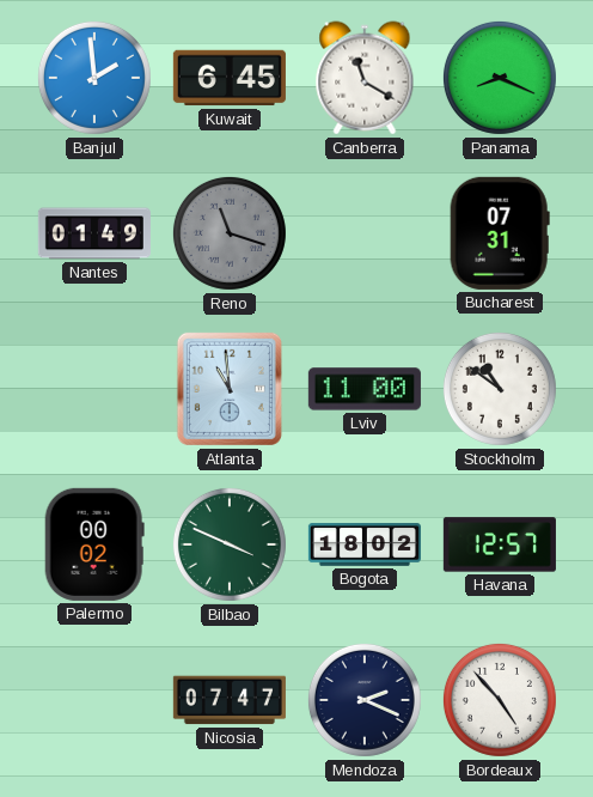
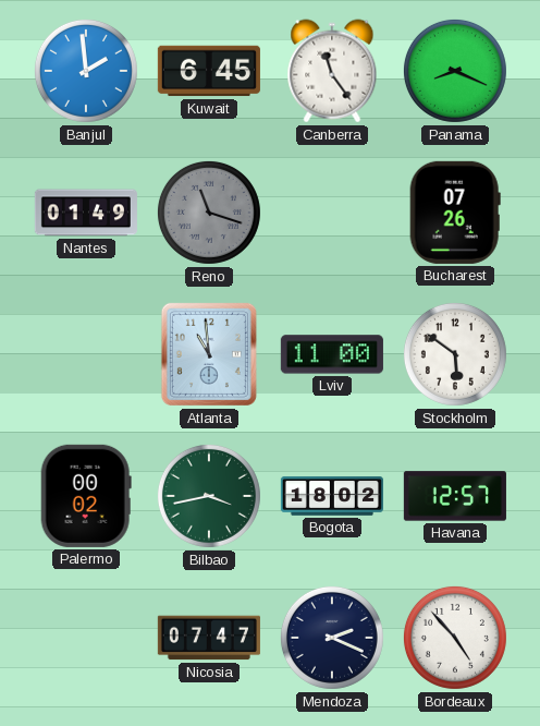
Canberra: 11:20 -> 11:24
Bucharest: 07:31 -> 07:26
Stockholm: 10:51 -> 5:51
Bilbao: 3:49 -> 3:43
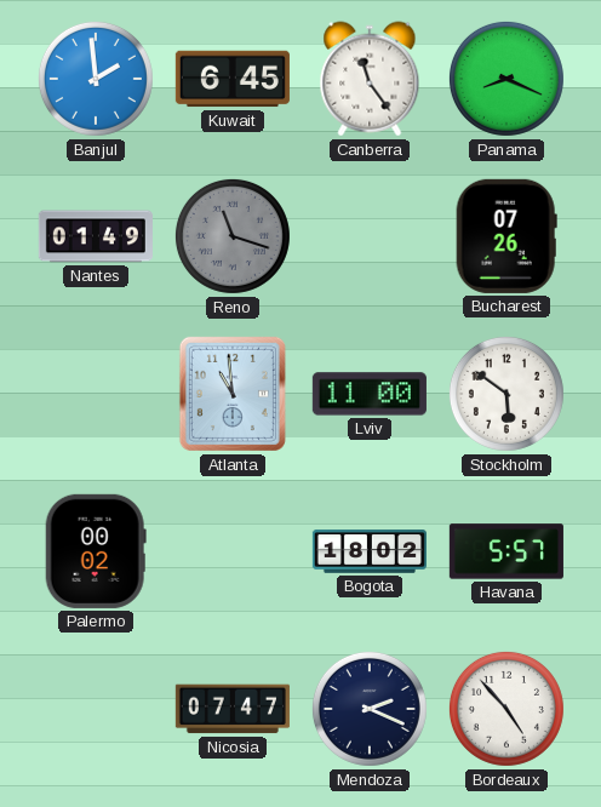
Bilbao: 3:43 -> none
Havana: 12:57 -> 5:57
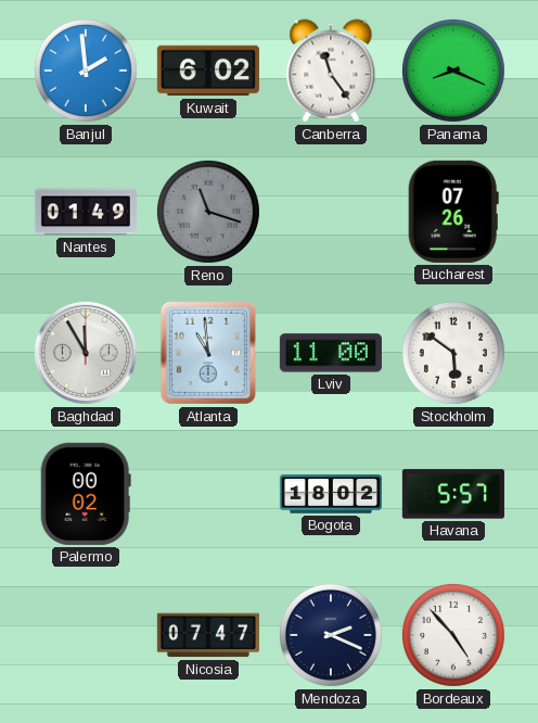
Kuwait: 6:45 -> 6:02
Baghdad: none -> 11:55
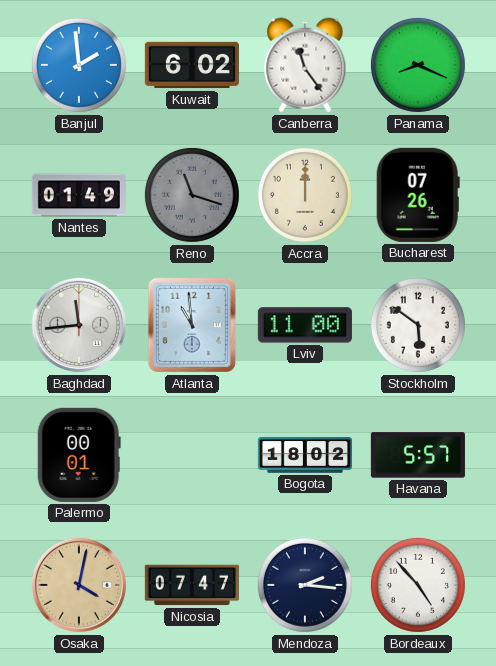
Accra: none -> 12:00
Baghdad: 11:55 -> 11:44
Palermo: 00:02 -> 00:01
Osaka: none -> 4:02
Mendoza: 2:19 -> 2:16
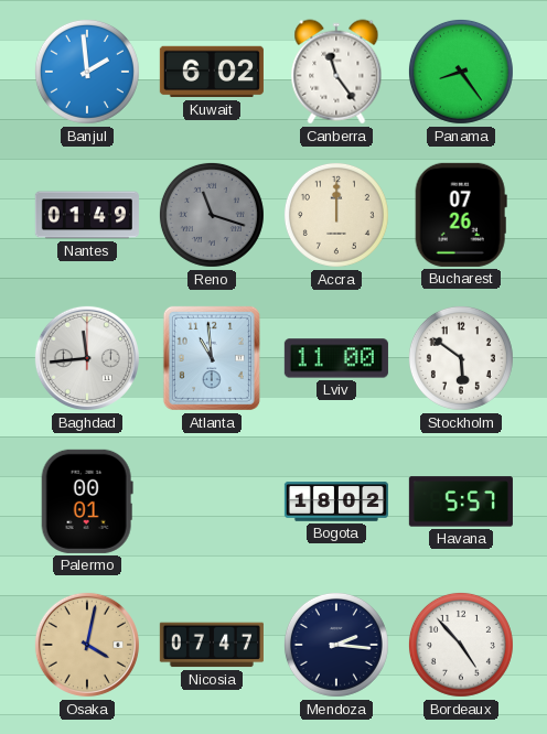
Panama: 8:19 -> 8:24
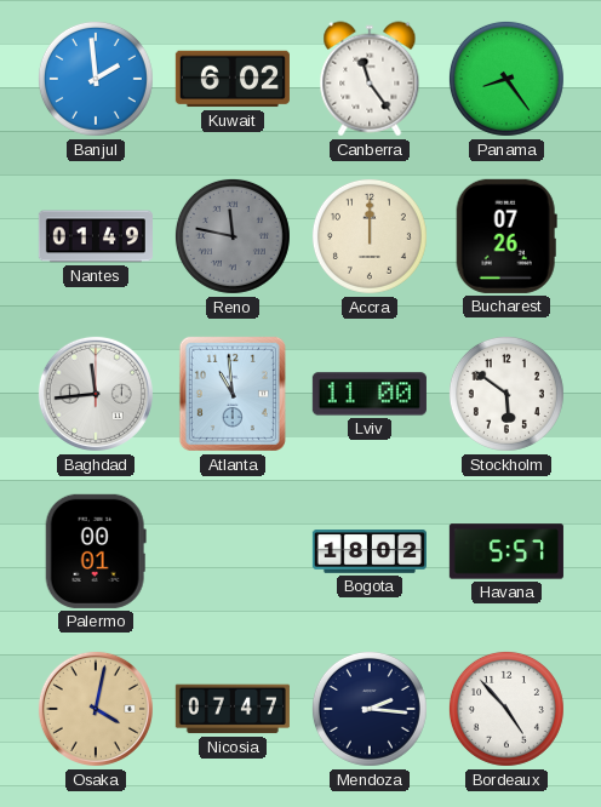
Reno: 11:18 -> 11:47
